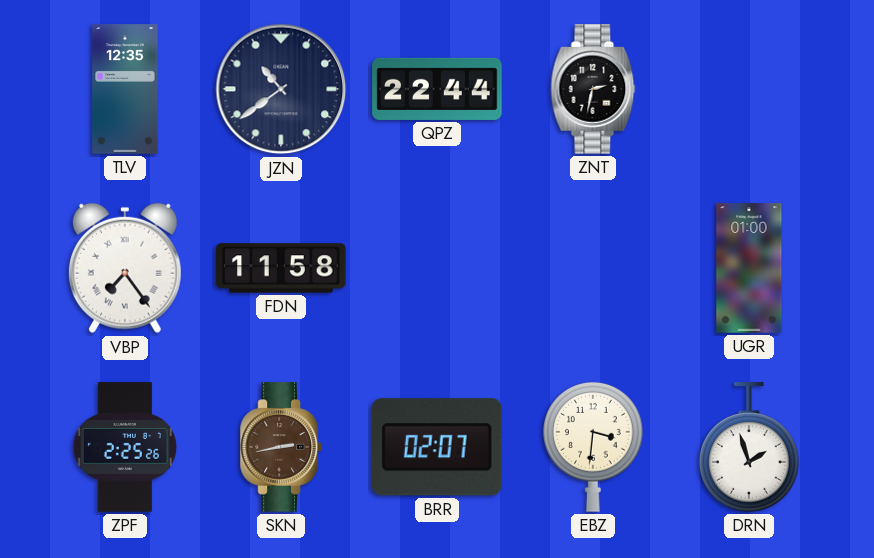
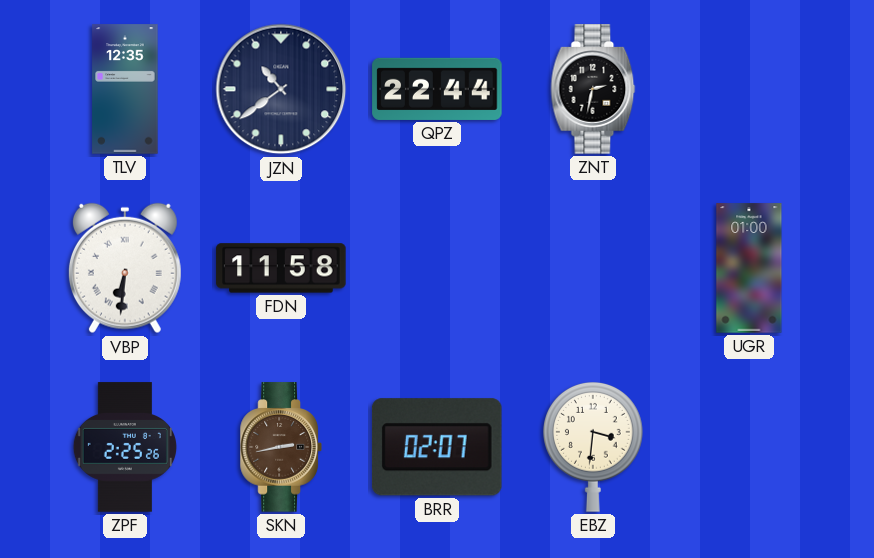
VBP: 7:24 -> 6:31
DRN: 1:57 -> none
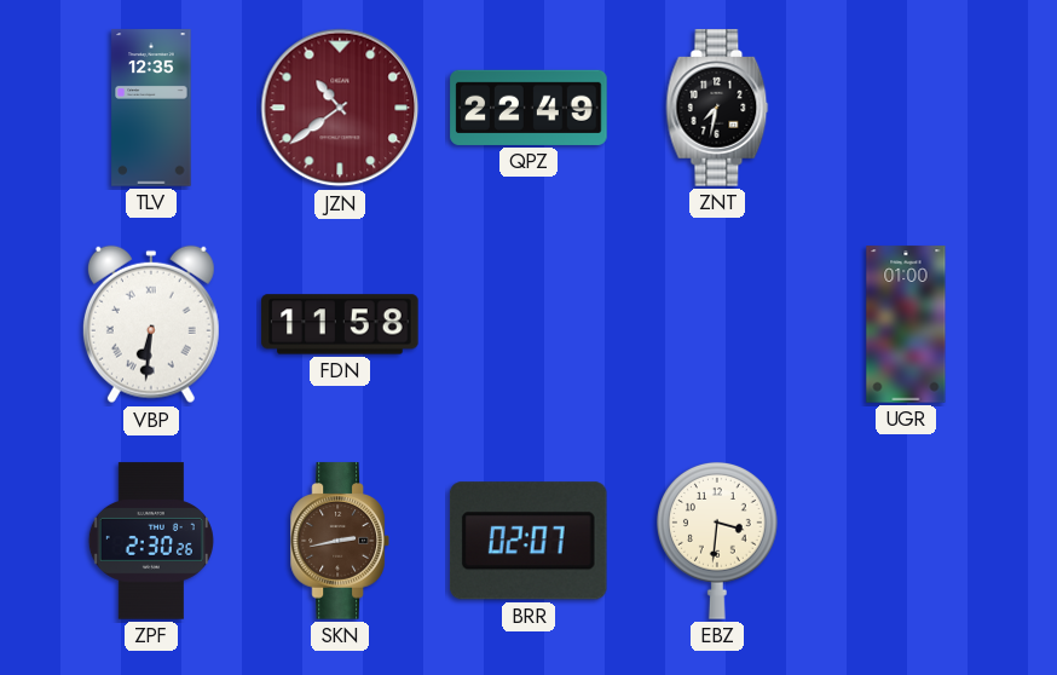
JZN dial: navy -> burgundy
QPZ: 22:44 -> 22:49
ZNT: 2:32 -> 7:32
ZPF: 2:25 -> 2:30
